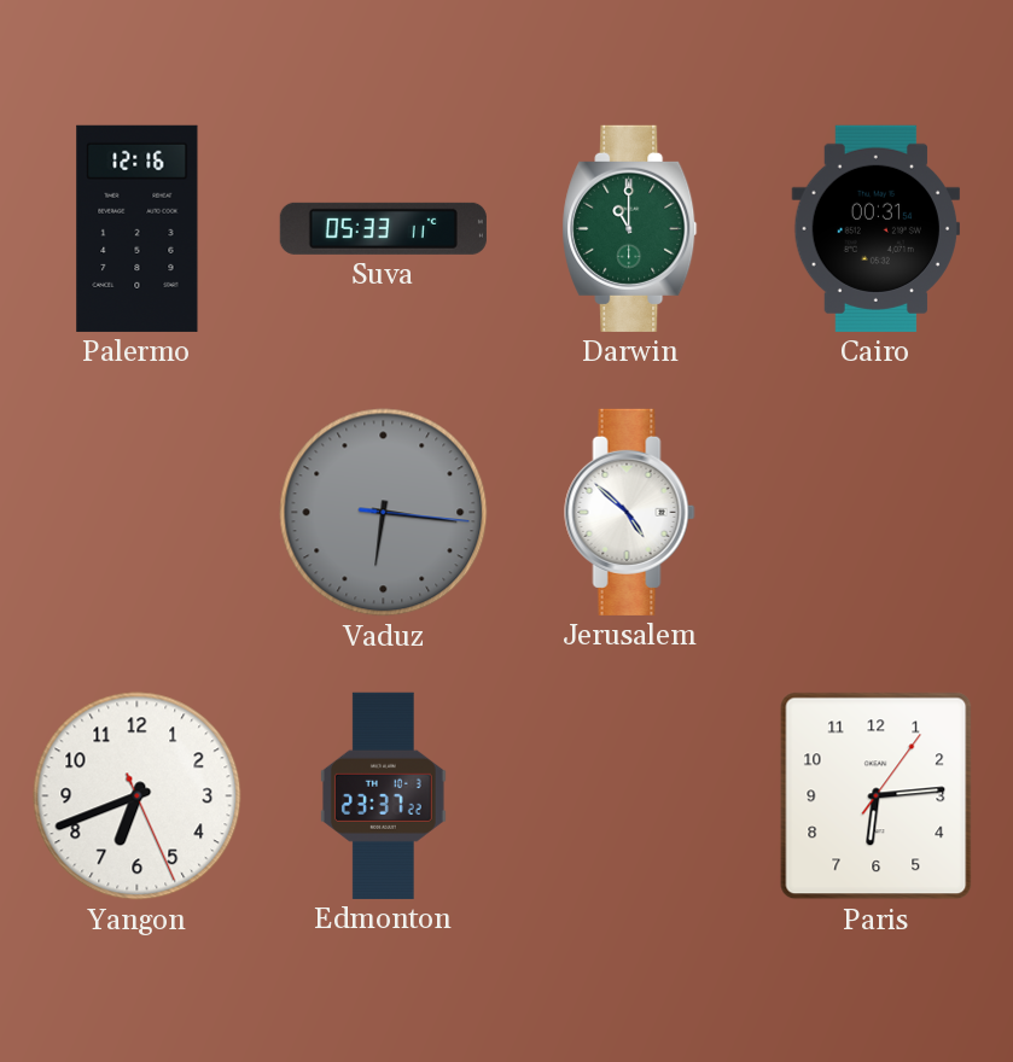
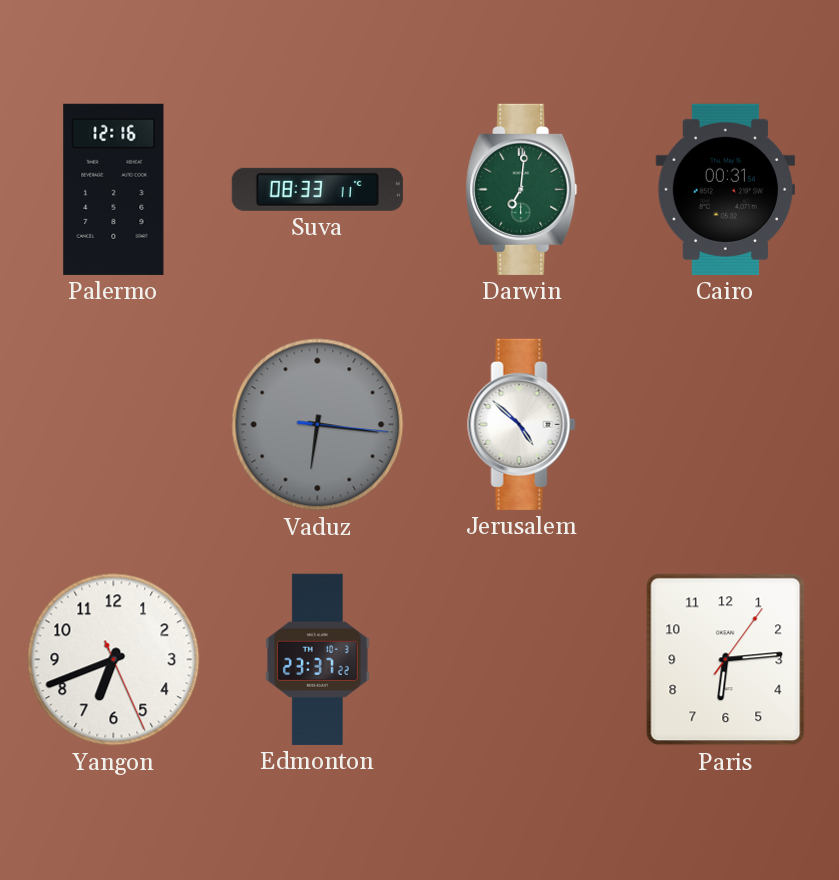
Suva: 05:33 -> 08:33
Darwin: 11:00 -> 7:01
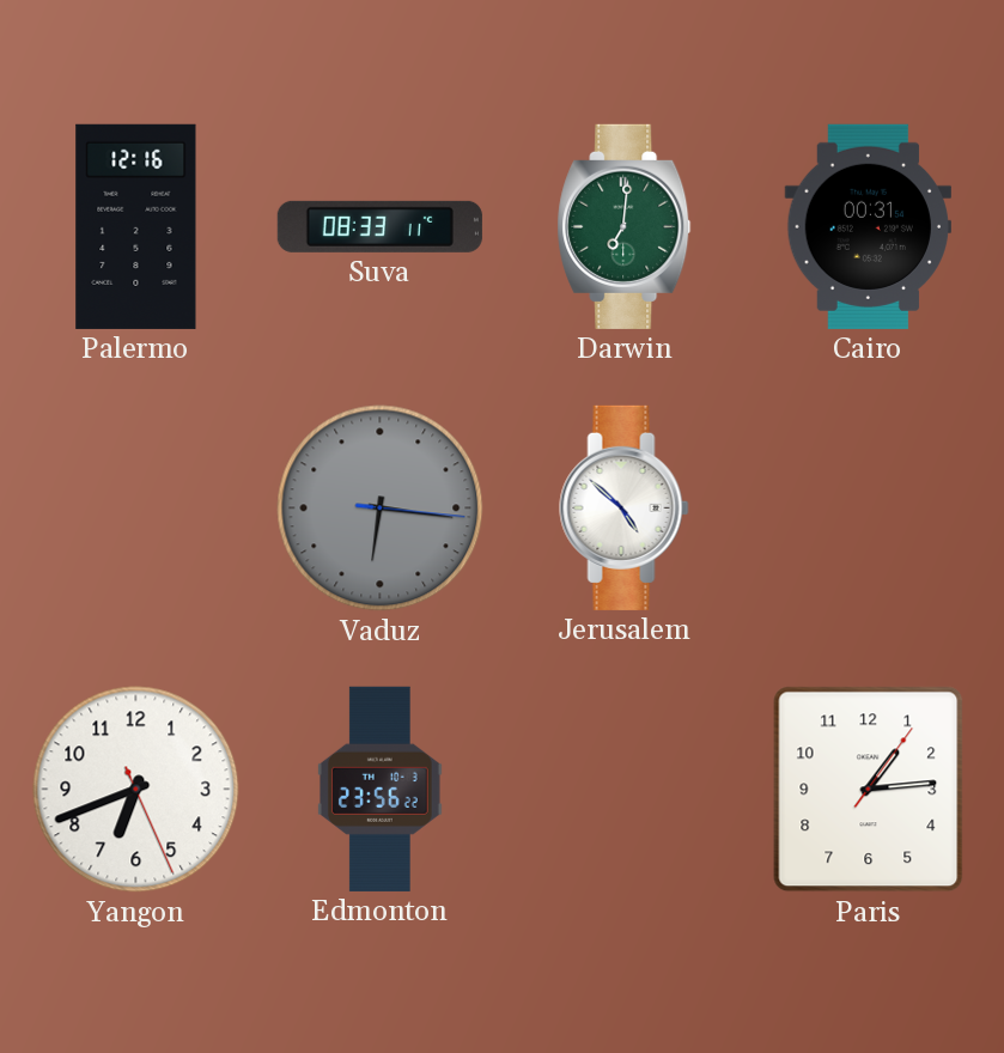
Edmonton: 23:37 -> 23:56
Paris: 6:14 -> 1:14
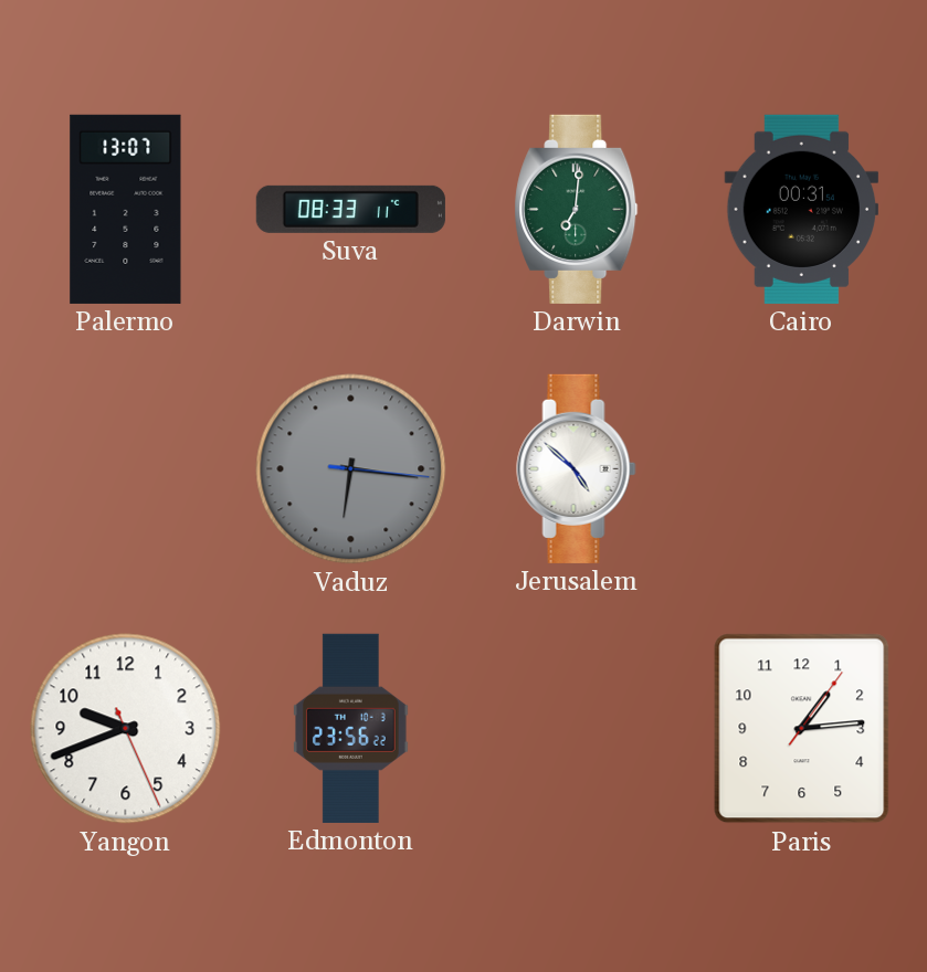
Palermo: 12:16 -> 13:07
Yangon: 6:41 -> 9:41
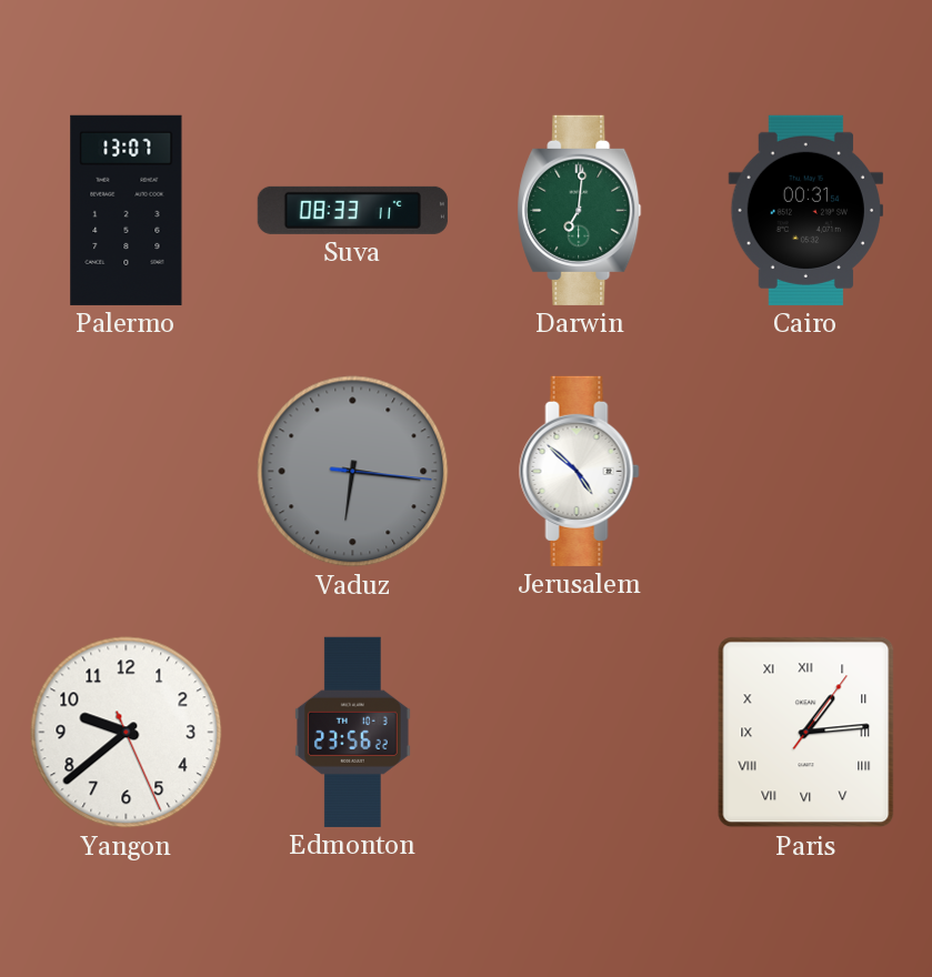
Yangon: 9:41 -> 9:38
Paris numerals: Arabic -> Roman
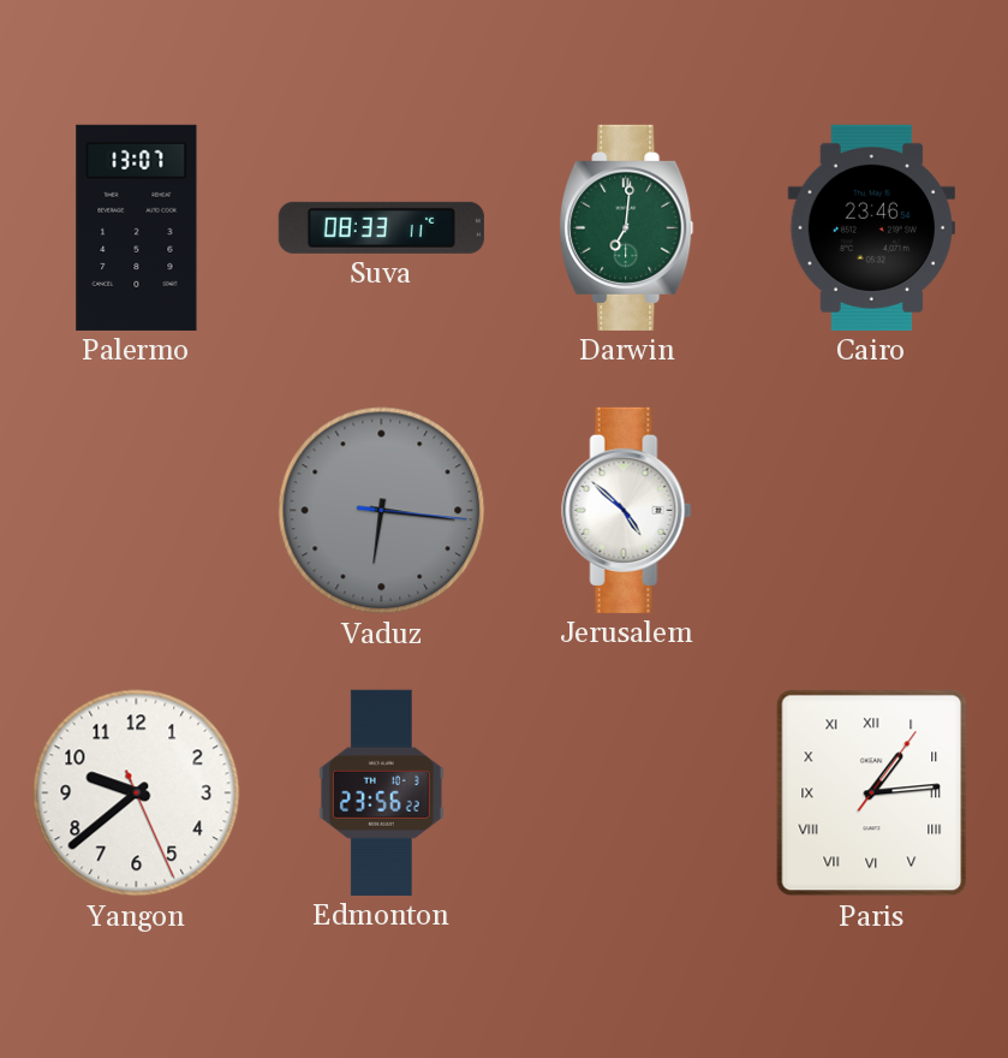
Cairo: 00:31 -> 23:46
